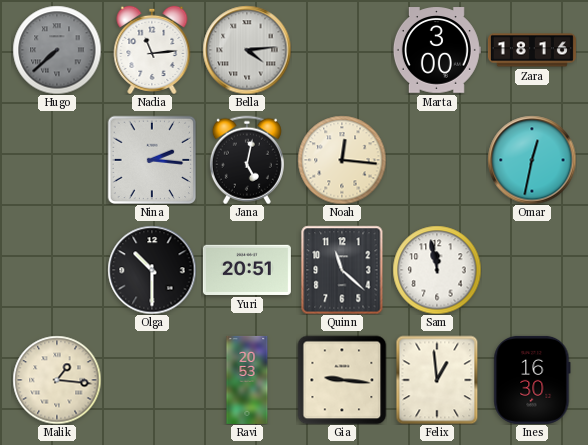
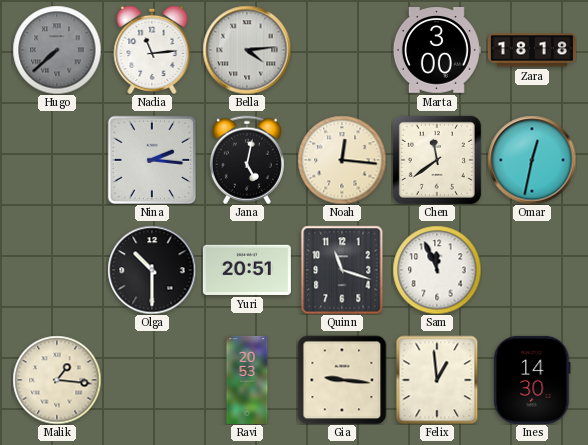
Zara: 18:16 -> 18:18
Chen: none -> 11:39
Quinn: 11:22 -> 11:18
Sam: 11:58 -> 11:56
Ines: 16:30 -> 14:30
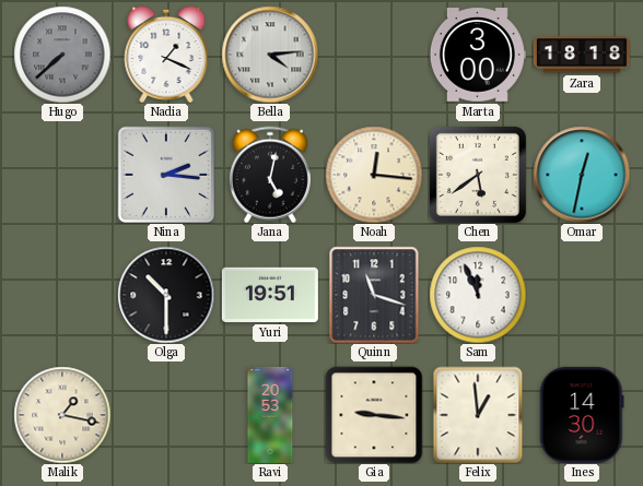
Nadia: 11:14 -> 1:19
Chen: 11:39 -> 5:39
Yuri: 20:51 -> 19:51
Malik: 1:16 -> 1:17
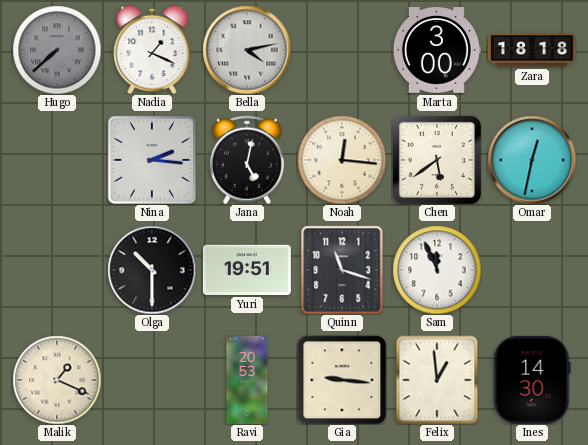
Bella: 4:14 -> 4:13
Malik: 1:17 -> 1:19
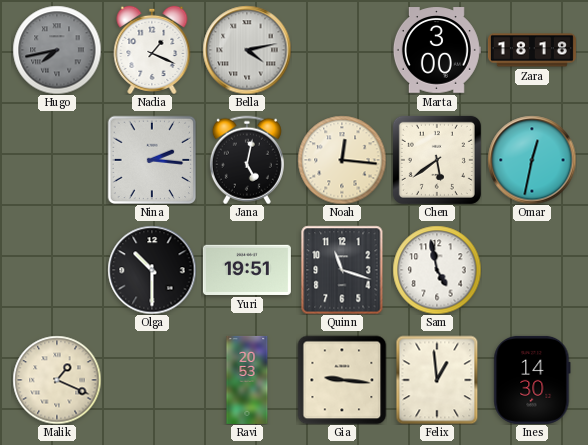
Hugo: 7:38 -> 7:43
Sam: 11:56 -> 4:58
